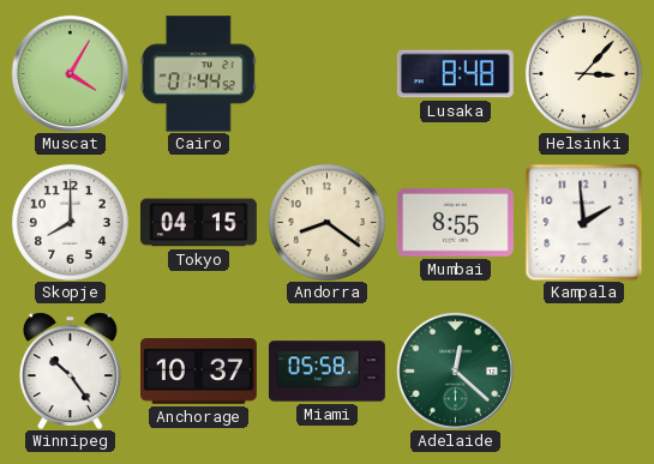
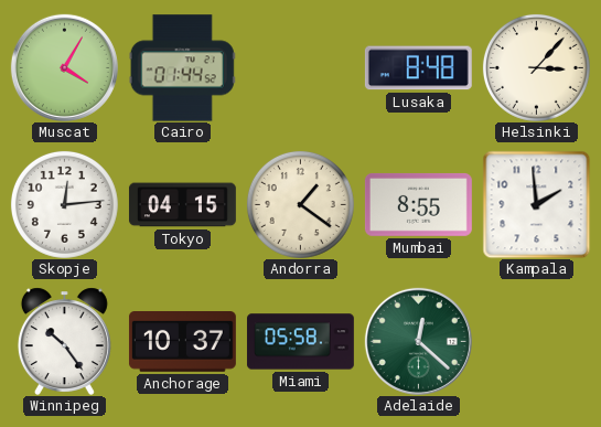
Skopje: 8:00 -> 12:14
Andorra: 8:21 -> 1:21
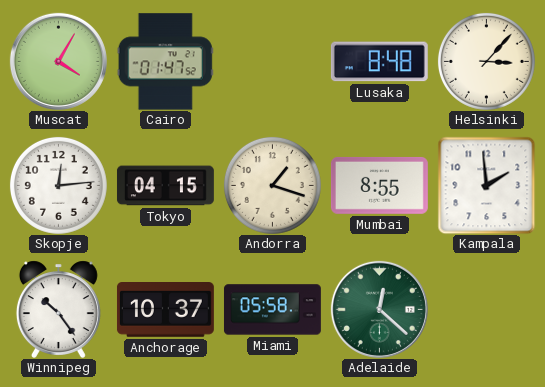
Cairo: 01:44 -> 01:47
Andorra: 1:21 -> 1:18
